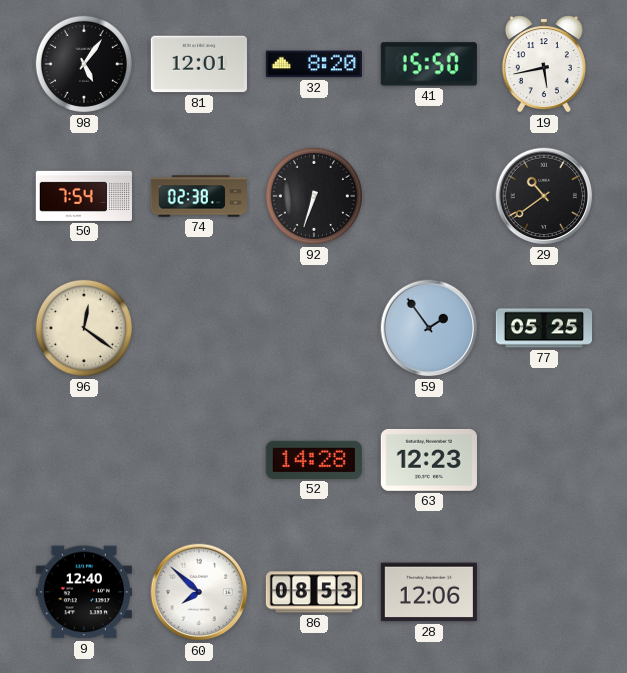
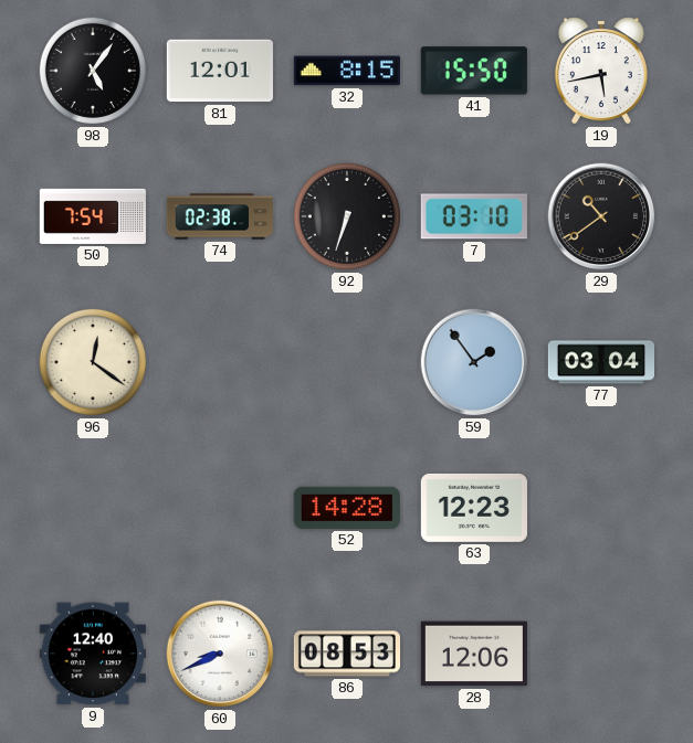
32: 8:20 -> 8:15
7: none -> 03:10
77: 05:25 -> 03:04
60: 7:52 -> 8:41
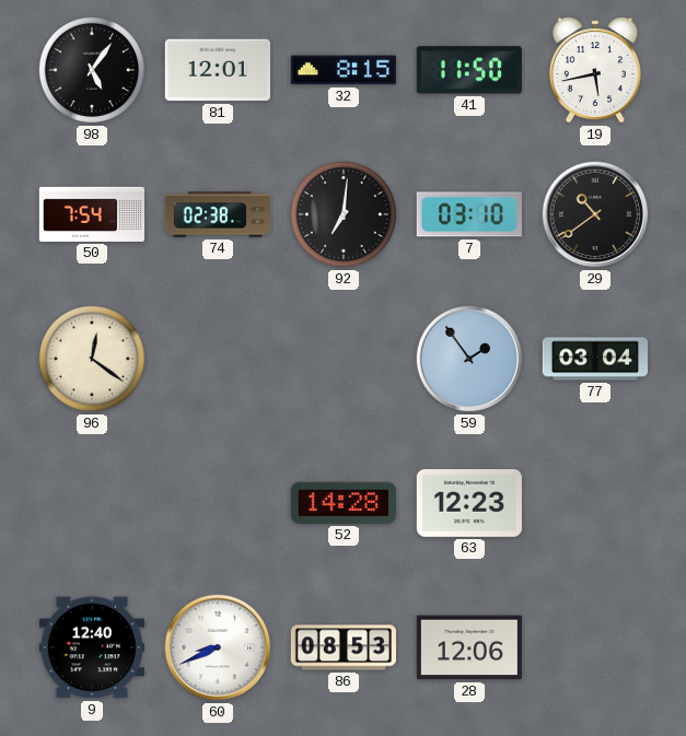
41: 15:50 -> 11:50
92: 6:33 -> 7:01
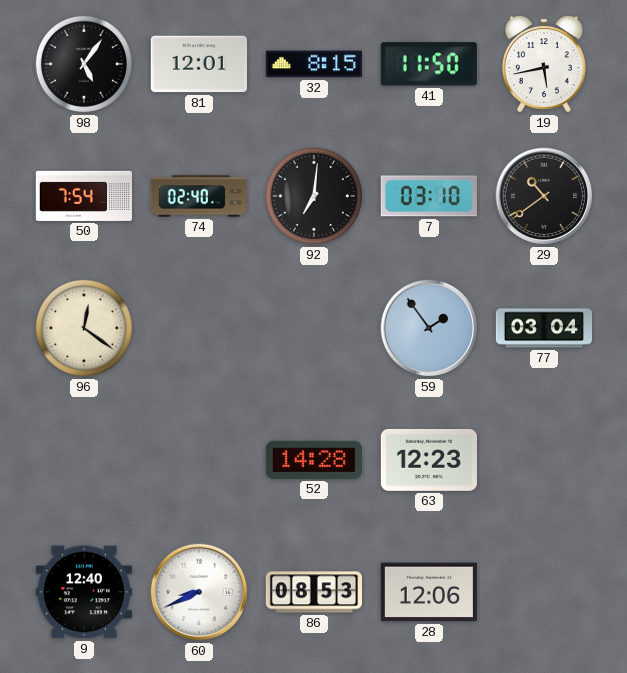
74: 02:38 -> 02:40
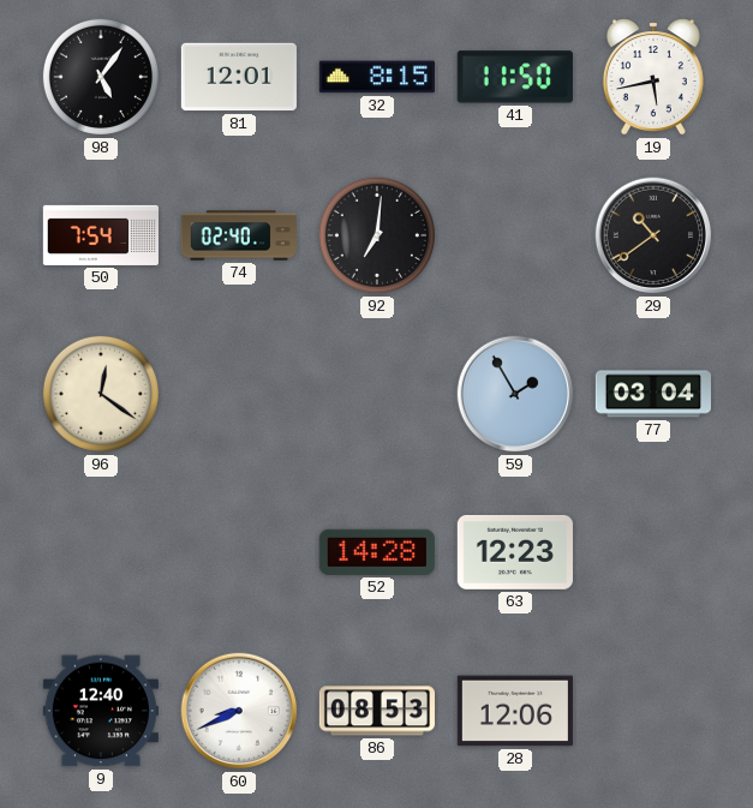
7: 03:10 -> none
59: 1:54 -> 1:55
